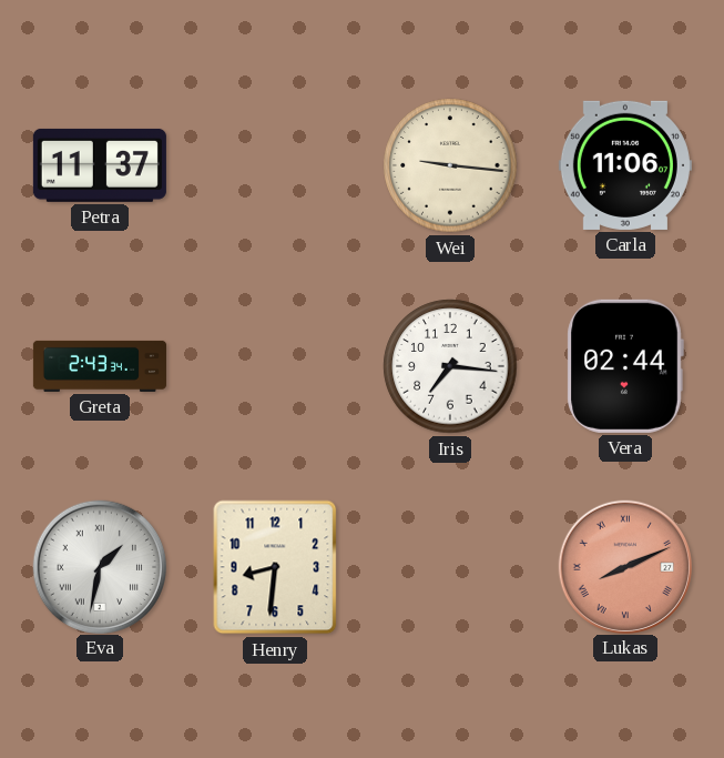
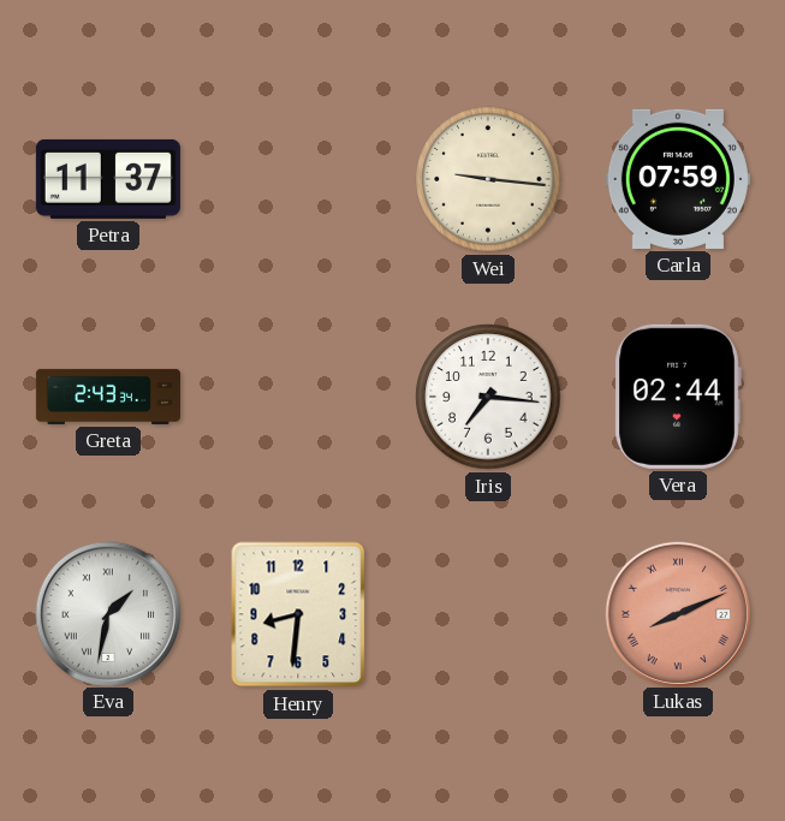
Carla: 11:06 -> 07:59
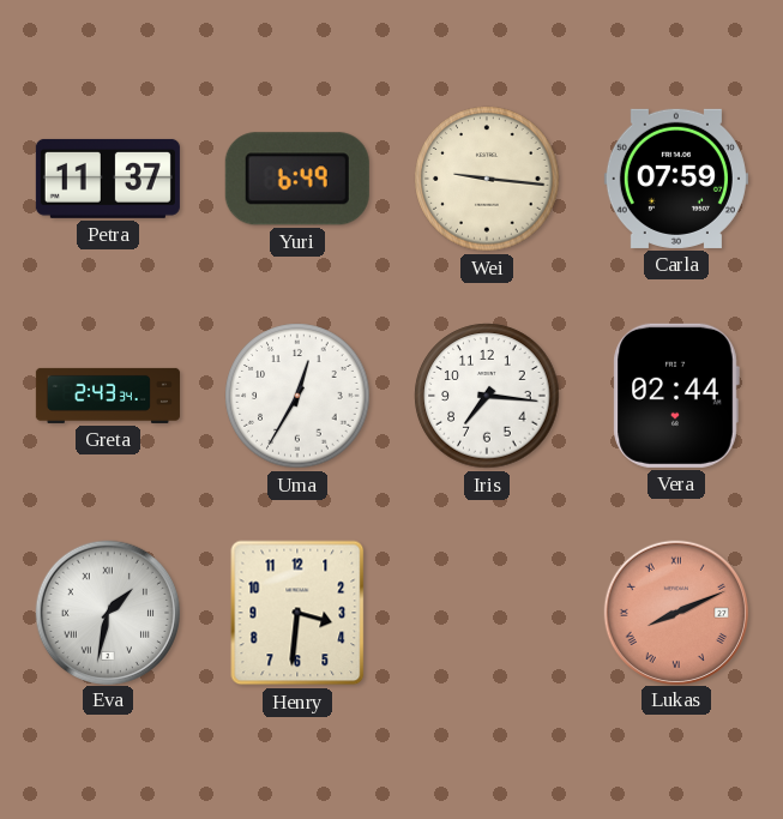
Yuri: none -> 6:49
Uma: none -> 12:35
Henry: 8:31 -> 3:31
